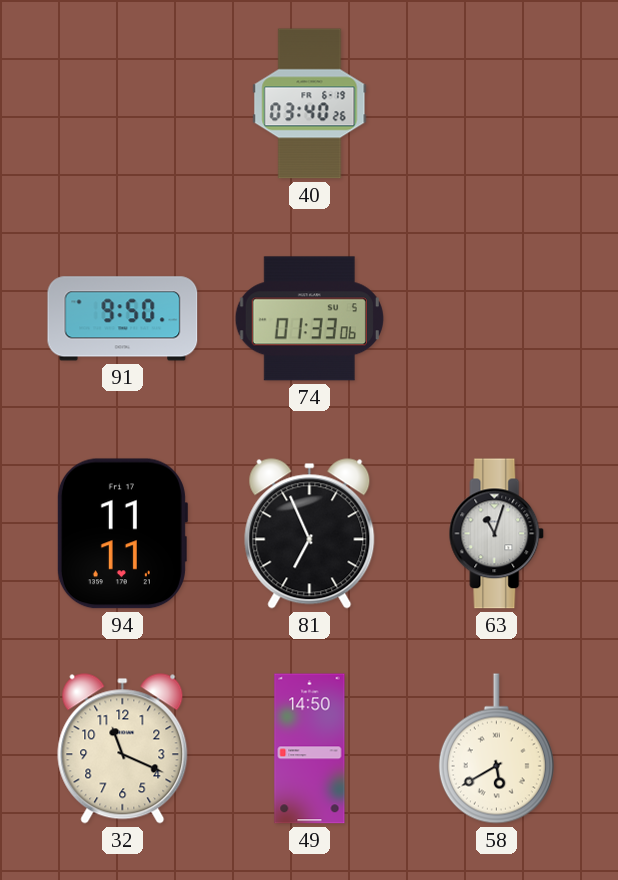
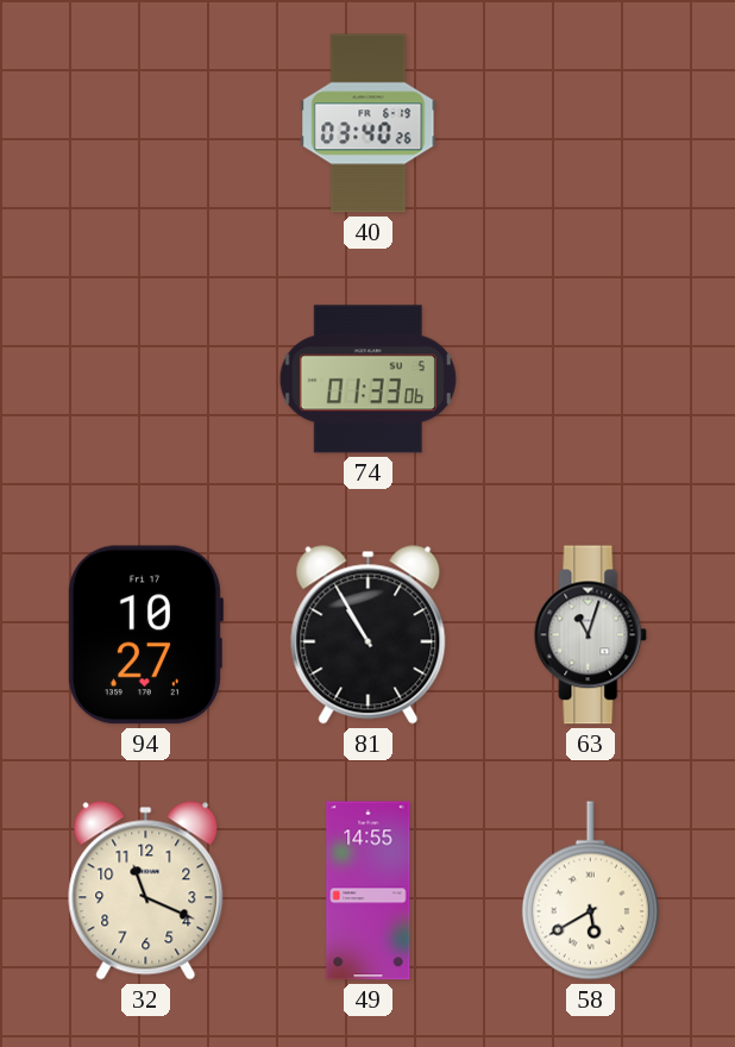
91: 9:50 -> none
94: 11:11 -> 10:27
81: 6:56 -> 10:55
49: 14:50 -> 14:55
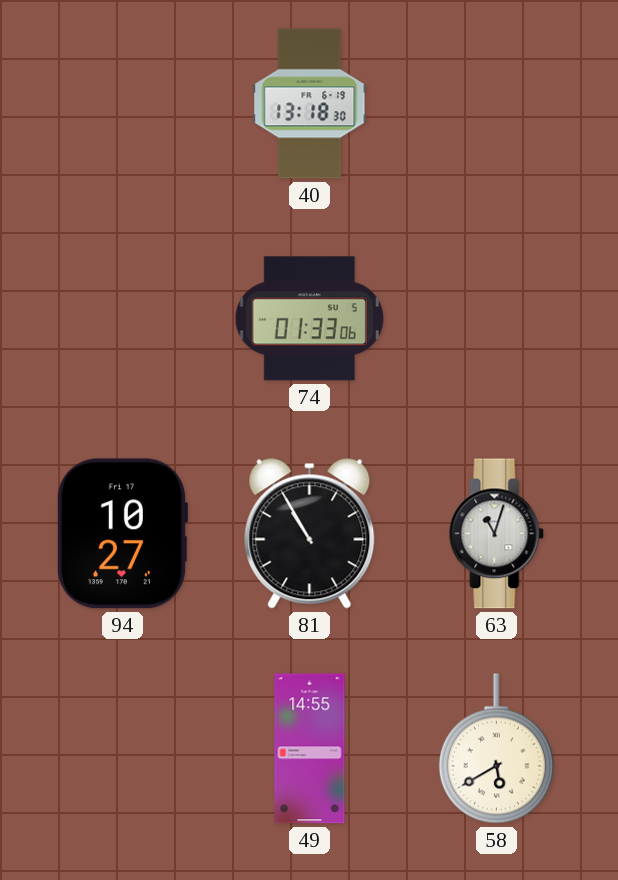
40: 03:40 -> 13:18
32: 11:19 -> none
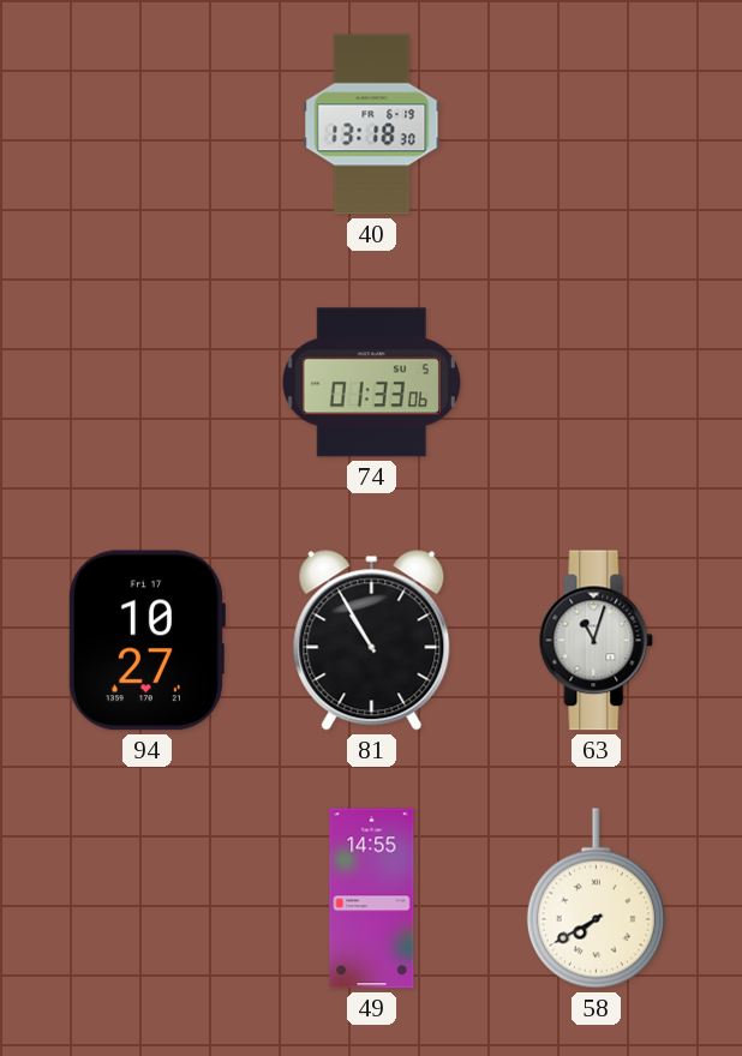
58: 5:40 -> 7:40
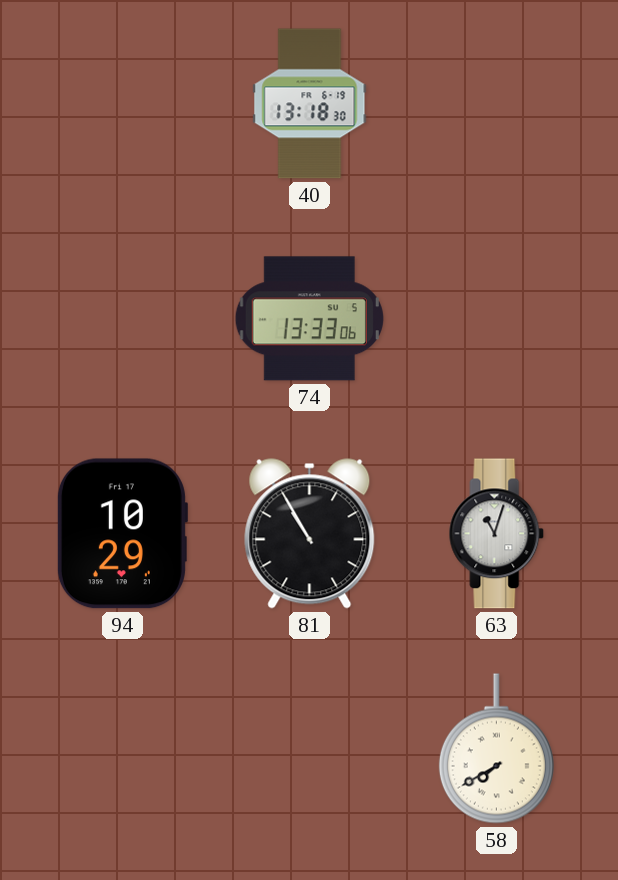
74: 01:33 -> 13:33
94: 10:27 -> 10:29
49: 14:55 -> none
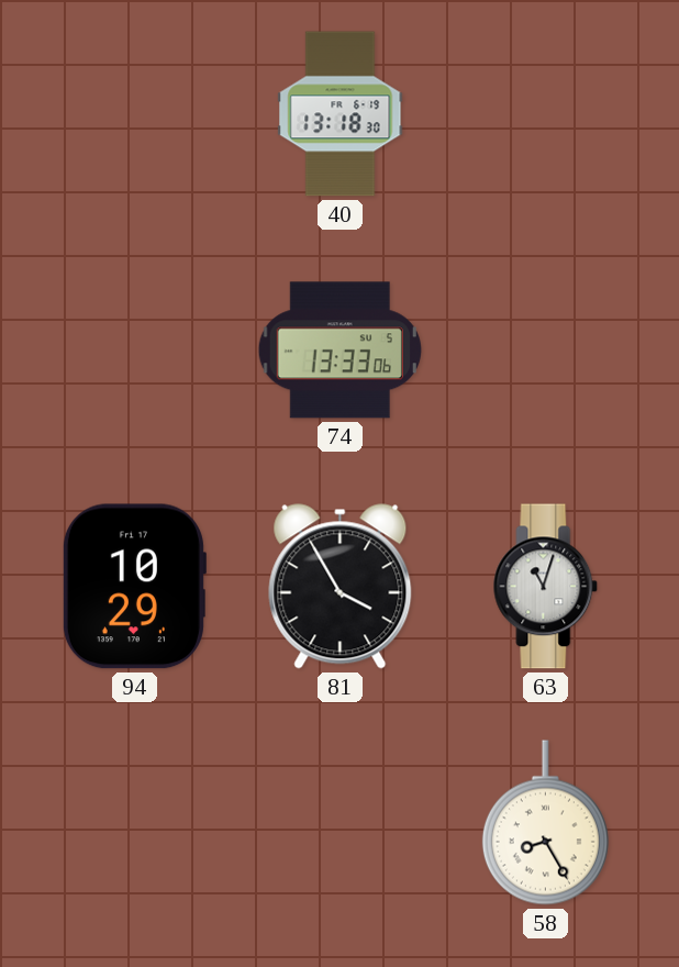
81: 10:55 -> 3:55
58: 7:40 -> 8:25
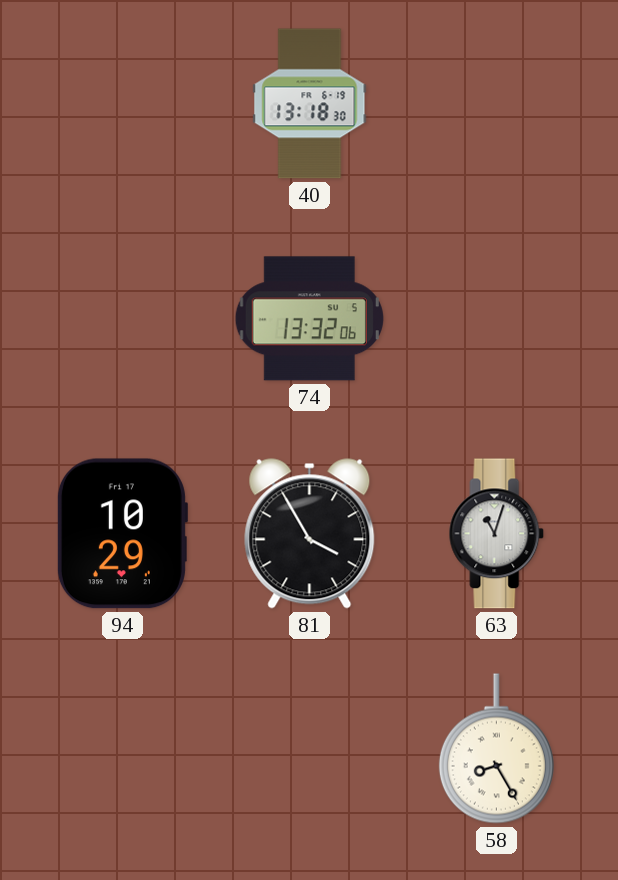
74: 13:33 -> 13:32
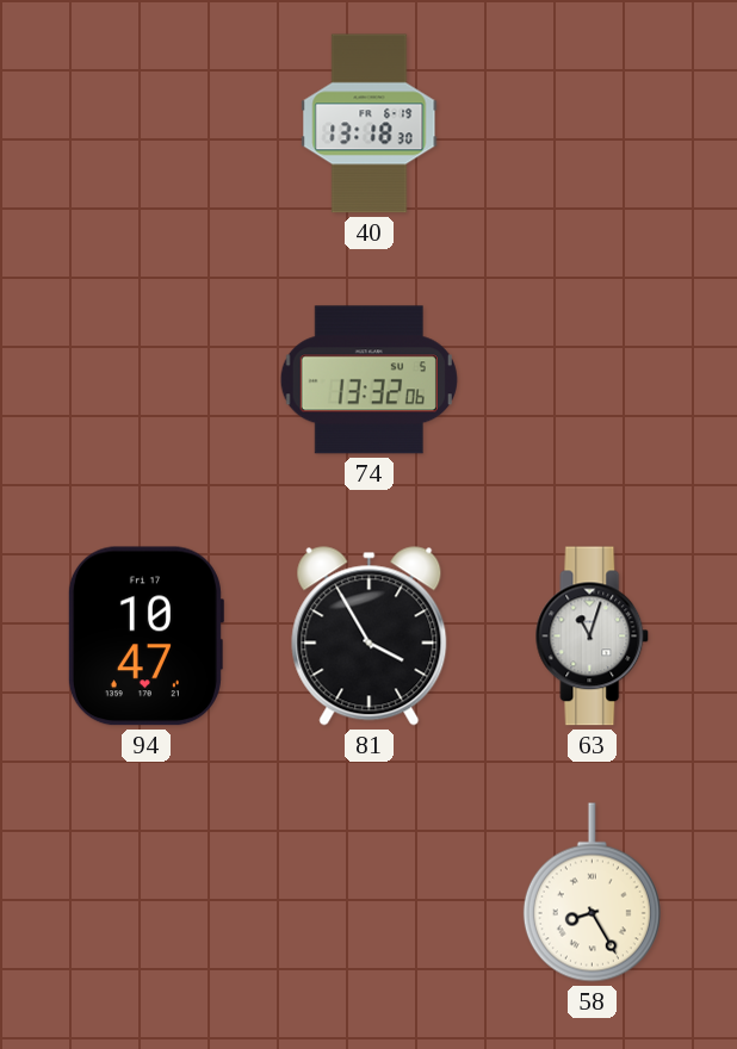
94: 10:29 -> 10:47
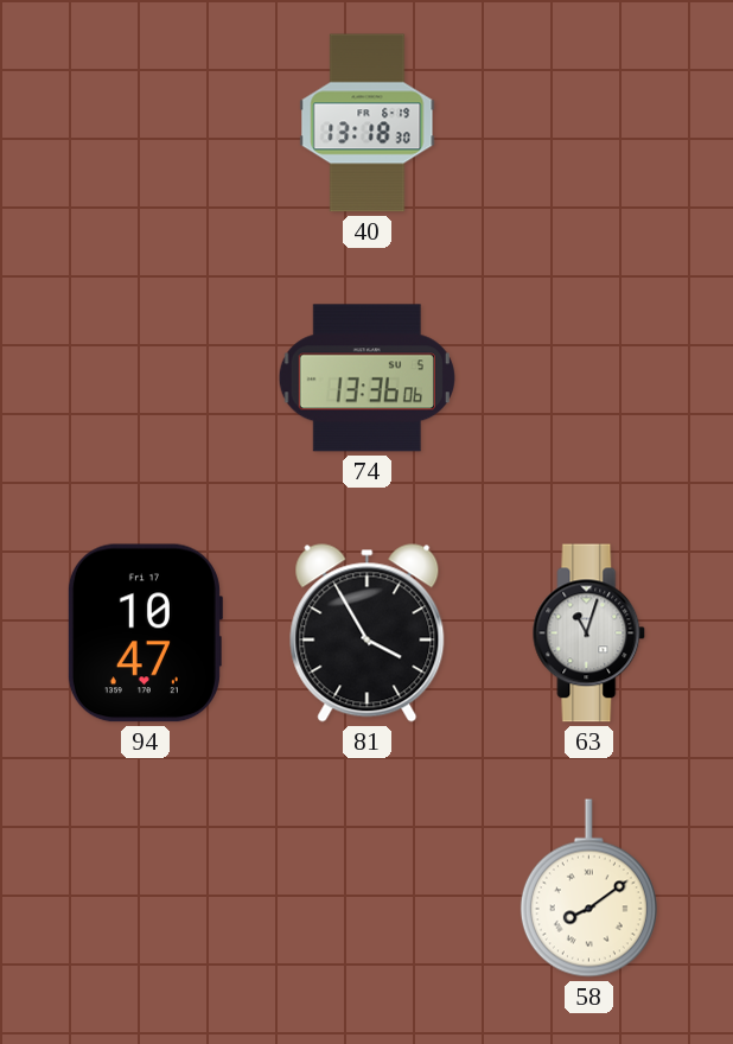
74: 13:32 -> 13:36
58: 8:25 -> 8:09
